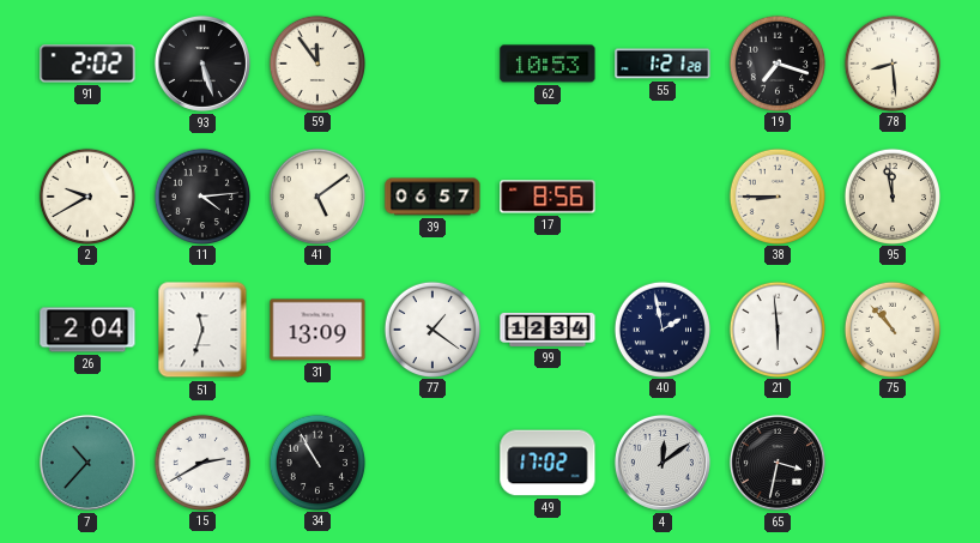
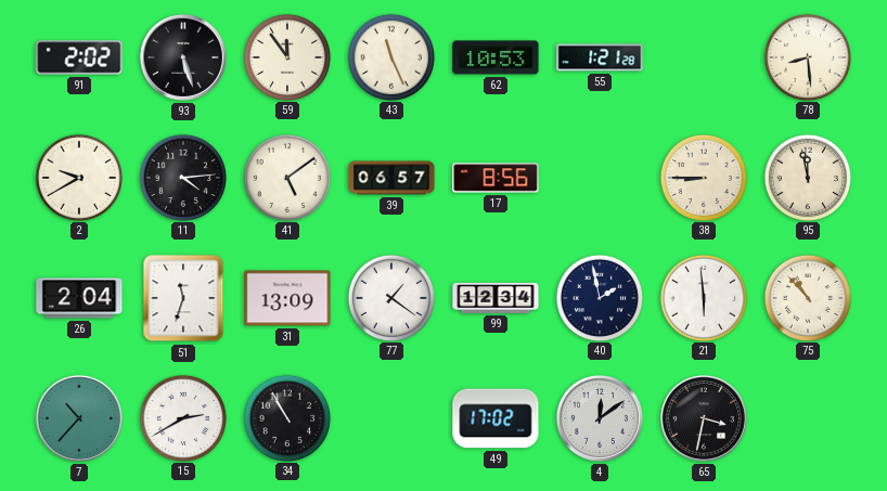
43: none -> 11:26
19: 7:18 -> none
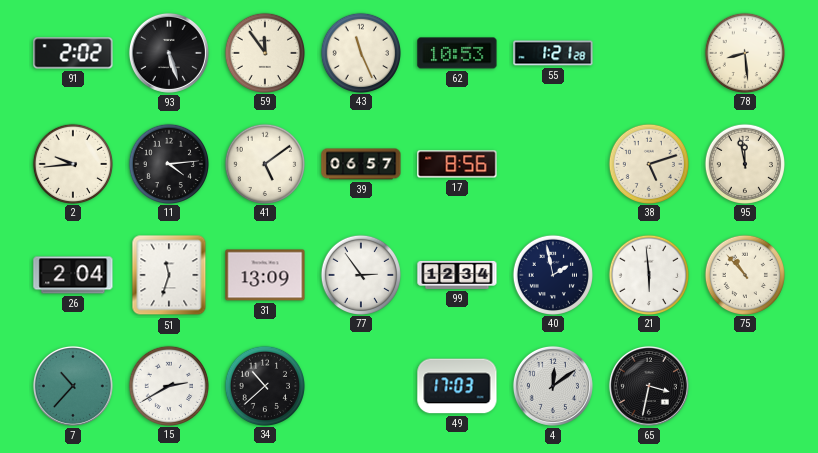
2: 9:40 -> 9:44
38: 8:45 -> 5:12
77: 1:21 -> 2:54
34: 10:55 -> 10:38
49: 17:02 -> 17:03
